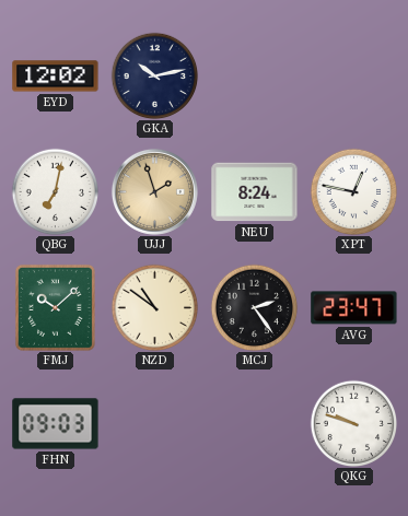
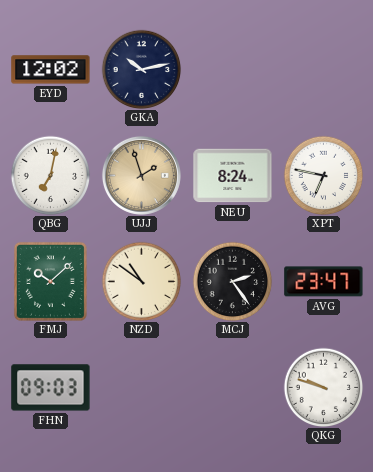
XPT: 12:47 -> 6:47
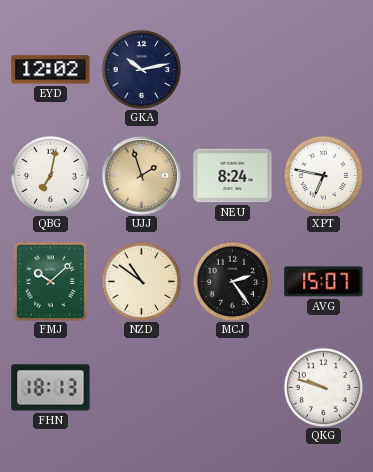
AVG: 23:47 -> 15:07
FHN: 09:03 -> 18:13
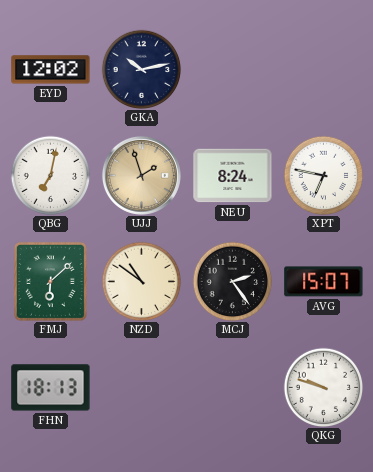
FMJ: 10:08 -> 6:08
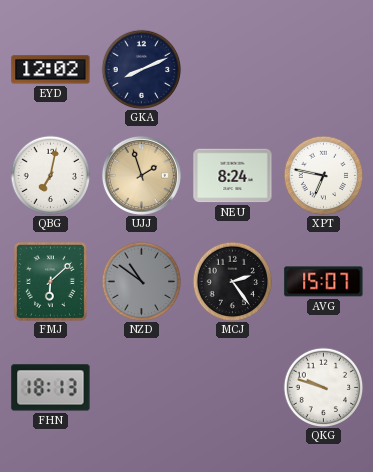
GKA: 10:13 -> 8:11
NZD dial: cream -> grey
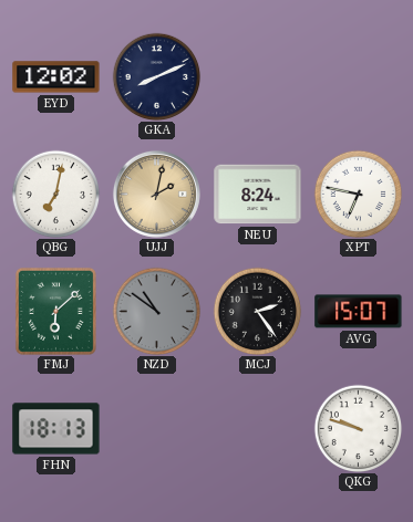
UJJ: 1:57 -> 2:02
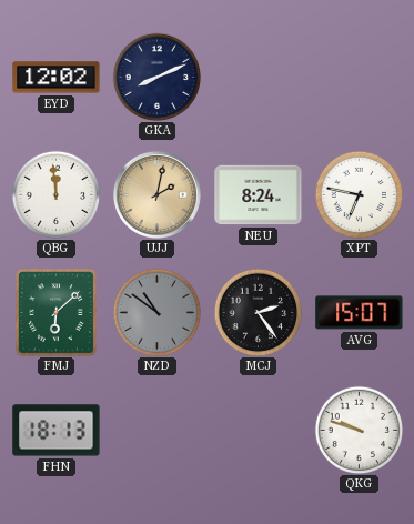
QBG: 7:02 -> 11:59
